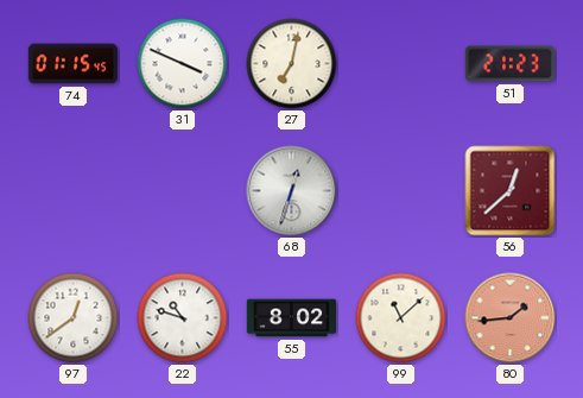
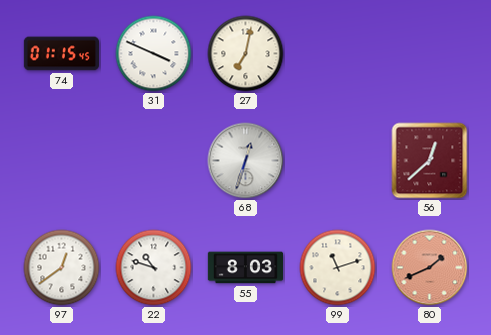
51: 21:23 -> none
55: 8:02 -> 8:03
99: 11:08 -> 11:12
80: 1:44 -> 1:41
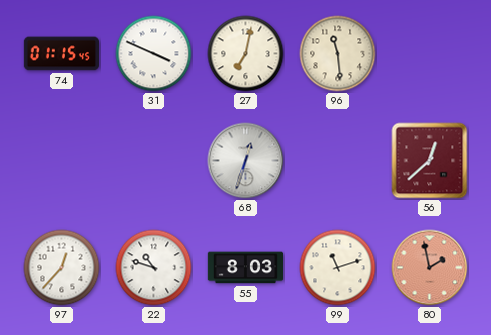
96: none -> 11:29
97: 12:39 -> 12:37
80: 1:41 -> 1:58
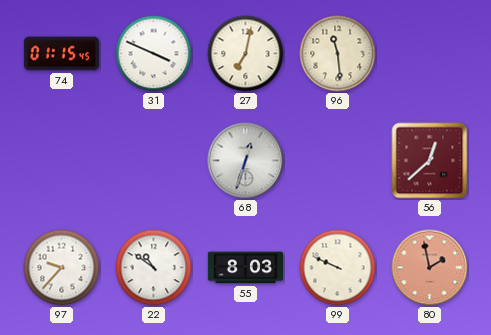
97: 12:37 -> 9:37
22: 10:48 -> 10:51
99: 11:12 -> 9:49
